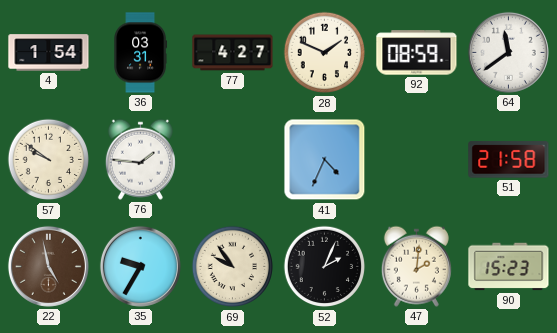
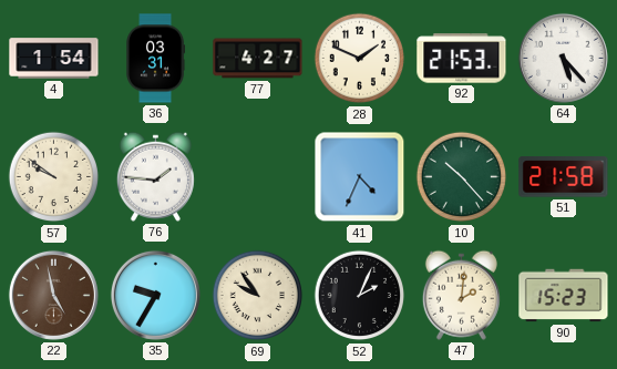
92: 08:59 -> 21:53
64: 11:39 -> 5:23
10: none -> 10:23
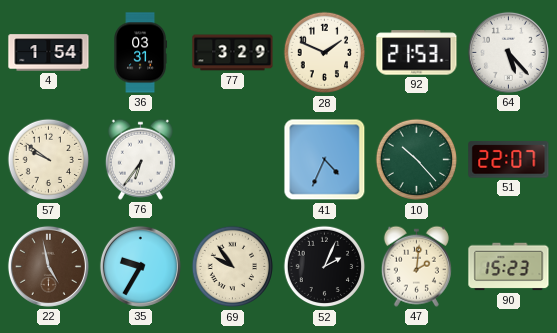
77: 4:27 -> 3:29
76: 1:46 -> 6:36
51: 21:58 -> 22:07
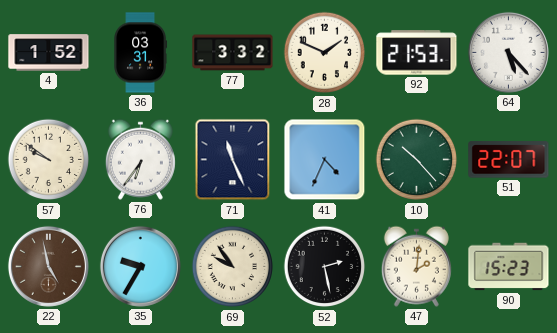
4: 1:54 -> 1:52
77: 3:29 -> 3:32
71: none -> 11:26
52: 2:04 -> 2:28
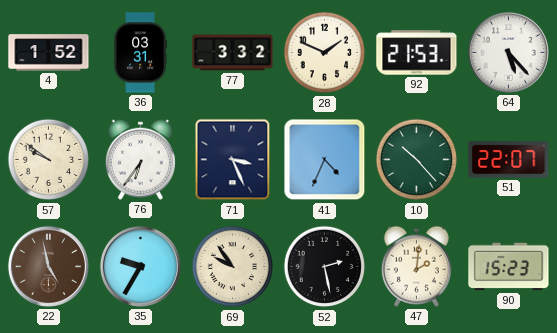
71: 11:26 -> 3:26
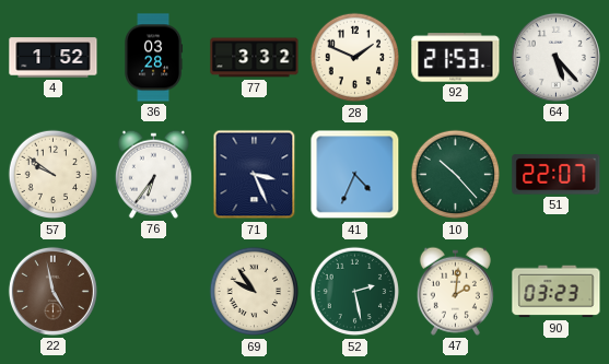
36: 03:31 -> 03:28
35: 9:35 -> none
52 dial: black -> green
90: 15:23 -> 03:23
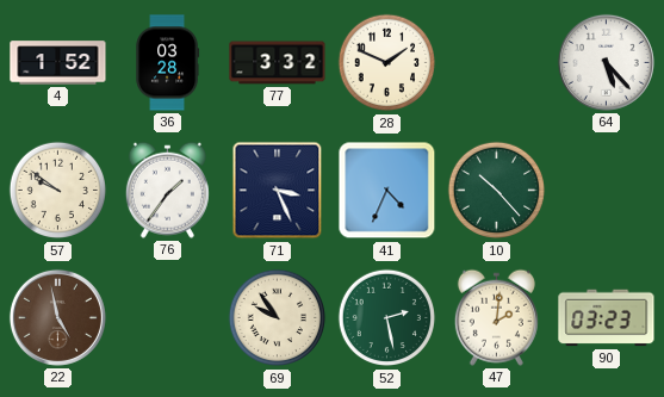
92: 21:53 -> none
76: 6:36 -> 1:36
51: 22:07 -> none
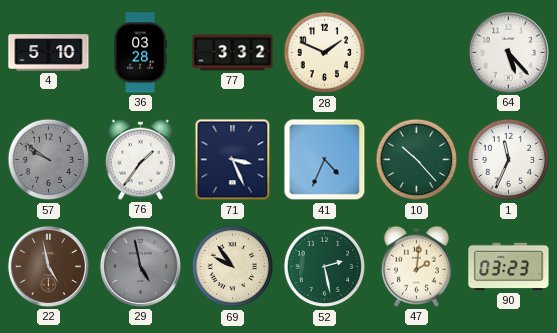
4: 1:52 -> 5:10
57 dial: cream -> grey
1: none -> 11:34
29: none -> 4:58
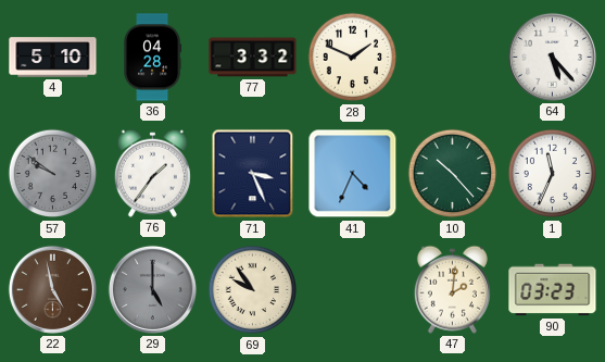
36: 03:28 -> 04:28
29: 4:58 -> 5:00
52: 2:28 -> none
